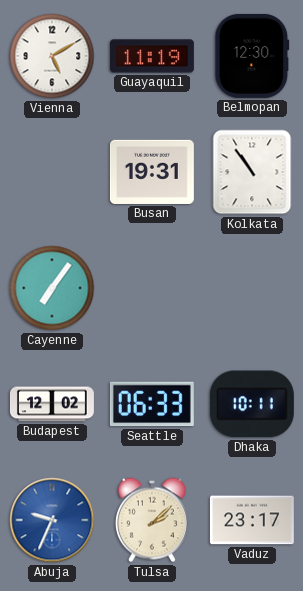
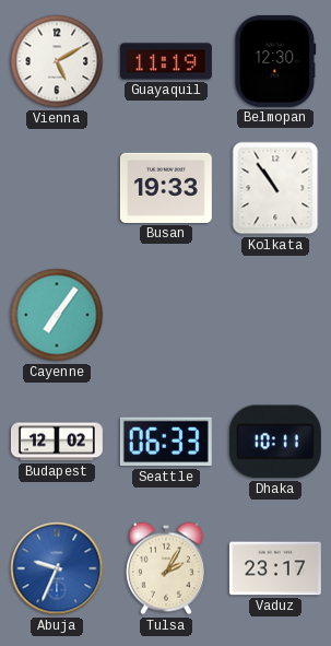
Busan: 19:31 -> 19:33
Tulsa: 2:08 -> 2:05
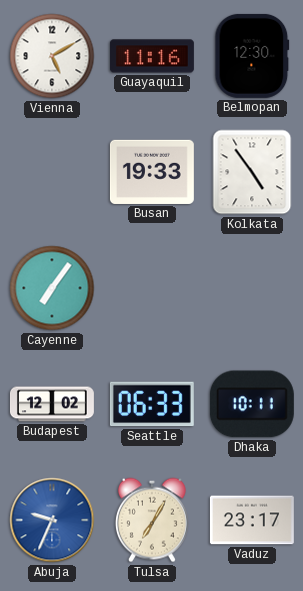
Guayaquil: 11:19 -> 11:16
Kolkata: 10:54 -> 4:54
Tulsa: 2:05 -> 7:05
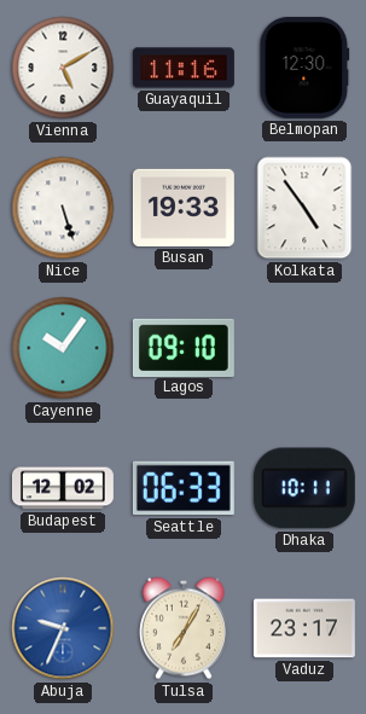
Nice: none -> 5:27
Cayenne: 7:06 -> 10:06
Lagos: none -> 09:10
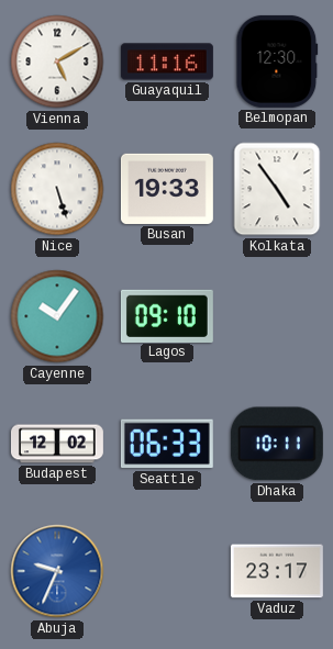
Tulsa: 7:05 -> none
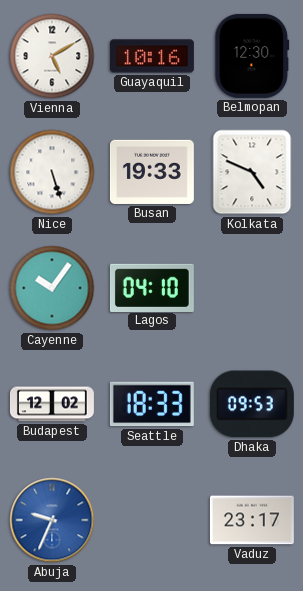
Guayaquil: 11:16 -> 10:16
Kolkata: 4:54 -> 4:49
Lagos: 09:10 -> 04:10
Seattle: 06:33 -> 18:33
Dhaka: 10:11 -> 09:53
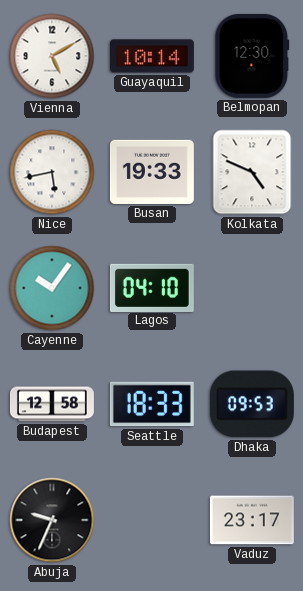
Guayaquil: 10:16 -> 10:14
Nice: 5:27 -> 5:43
Budapest: 12:02 -> 12:58
Abuja dial: blue -> black
